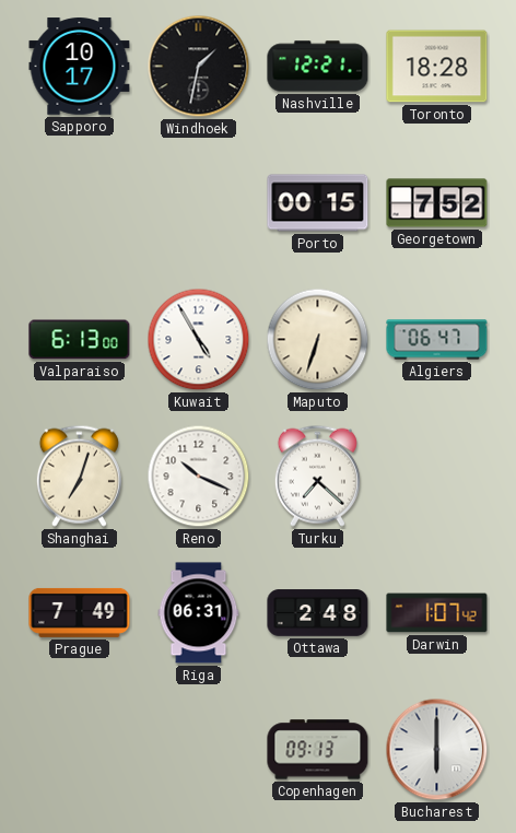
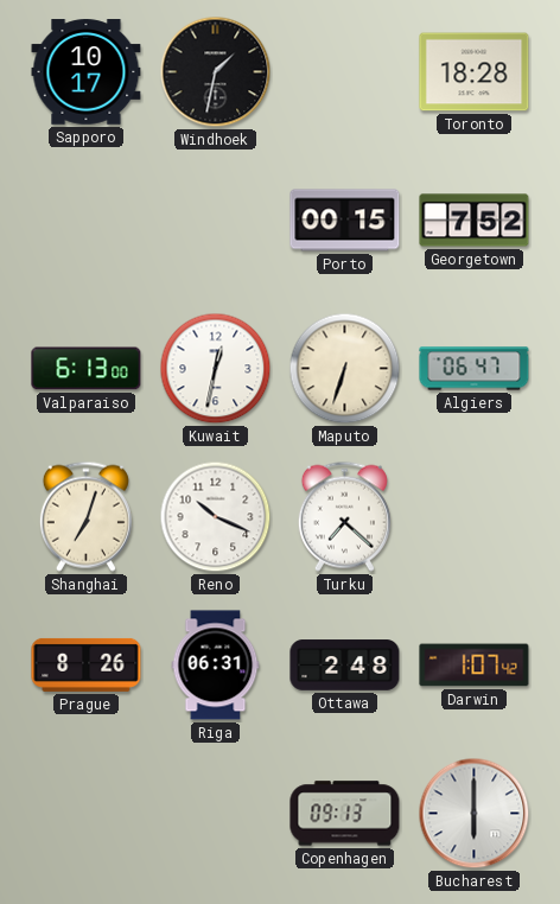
Nashville: 12:21 -> none
Kuwait: 4:55 -> 12:32
Prague: 7:49 -> 8:26
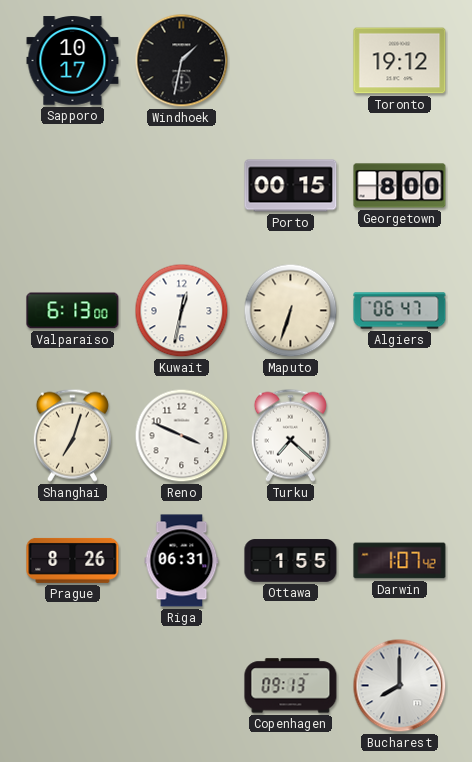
Toronto: 18:28 -> 19:12
Georgetown: 7:52 -> 8:00
Reno: 10:19 -> 3:49
Ottawa: 2:48 -> 1:55
Bucharest: 6:00 -> 8:00
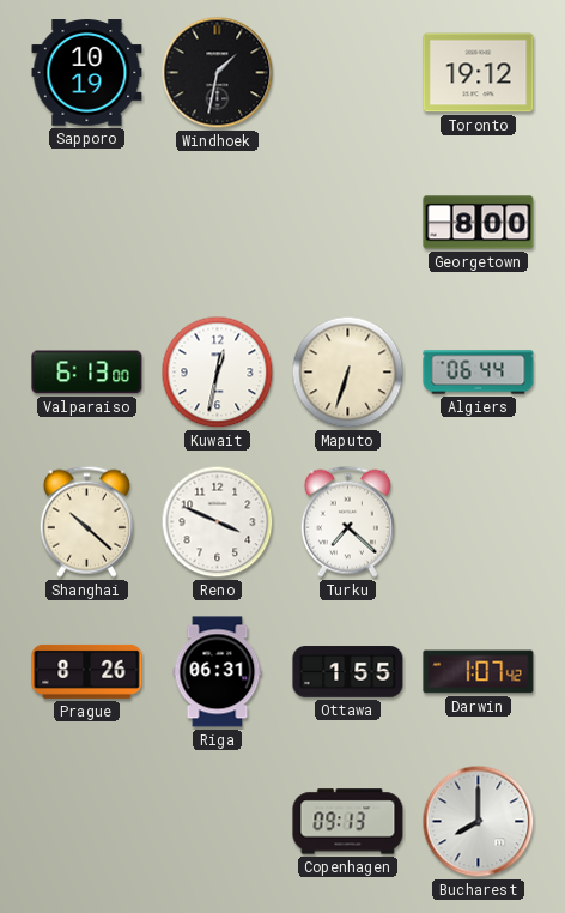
Sapporo: 10:17 -> 10:19
Porto: 00:15 -> none
Algiers: 06:47 -> 06:44
Shanghai: 7:03 -> 10:22
